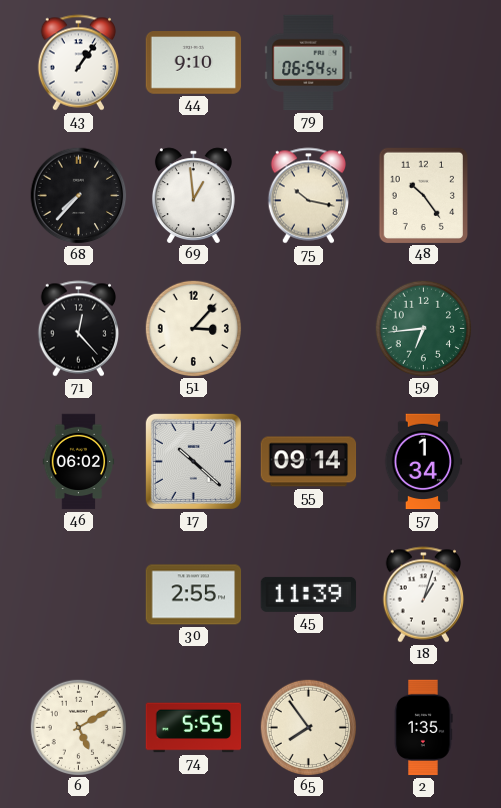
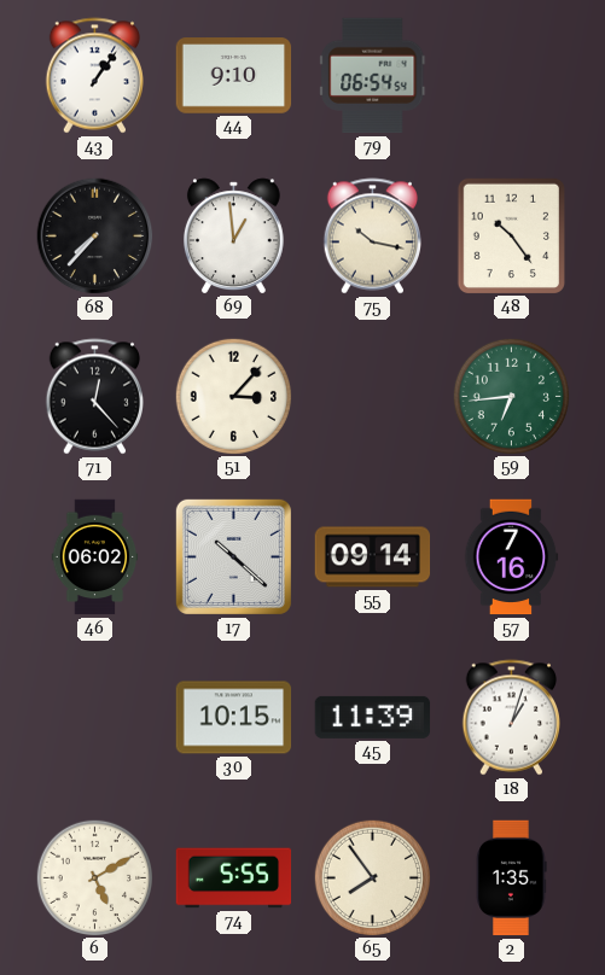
57: 1:34 -> 7:16
30: 2:55 -> 10:15
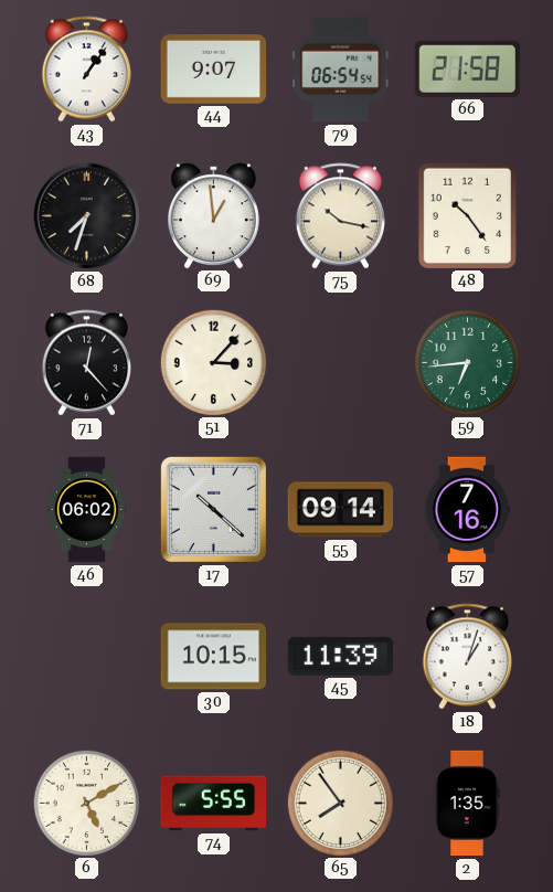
44: 9:10 -> 9:07
66: none -> 21:58
68: 7:37 -> 7:33
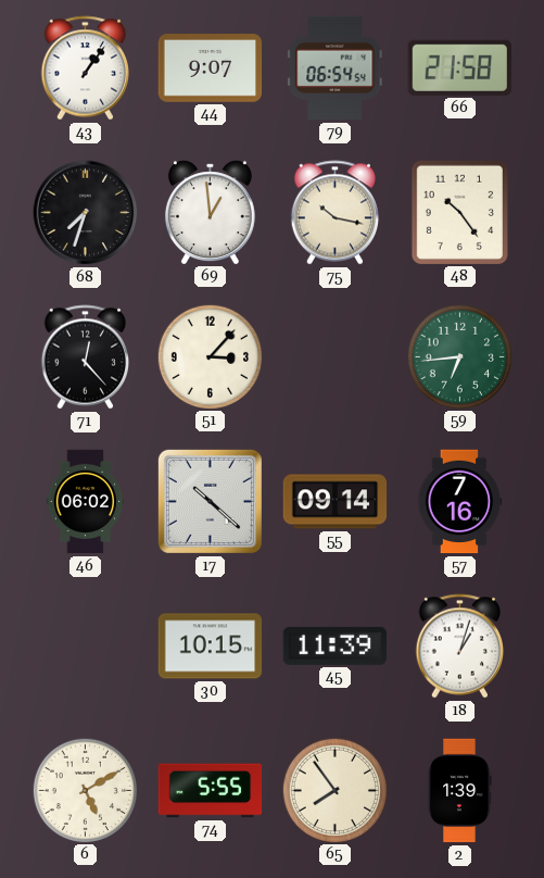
2: 1:35 -> 1:39
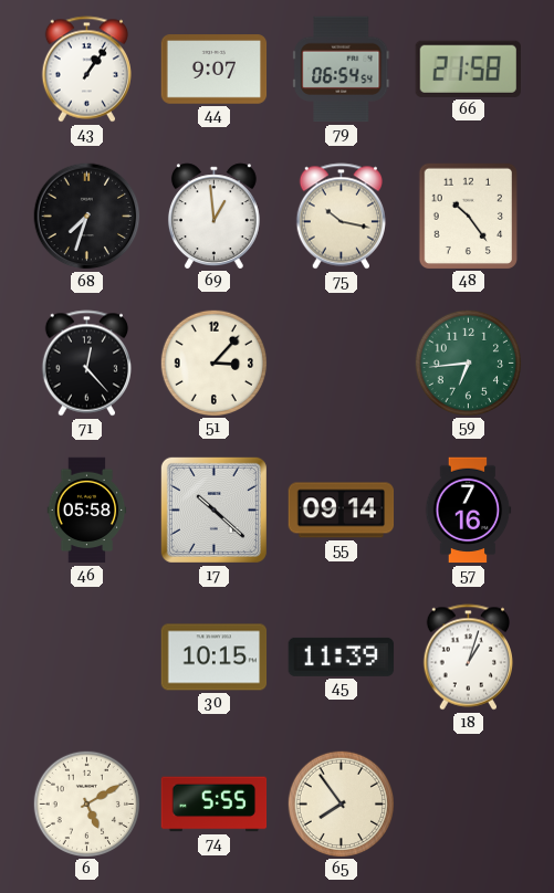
46: 06:02 -> 05:58
2: 1:39 -> none
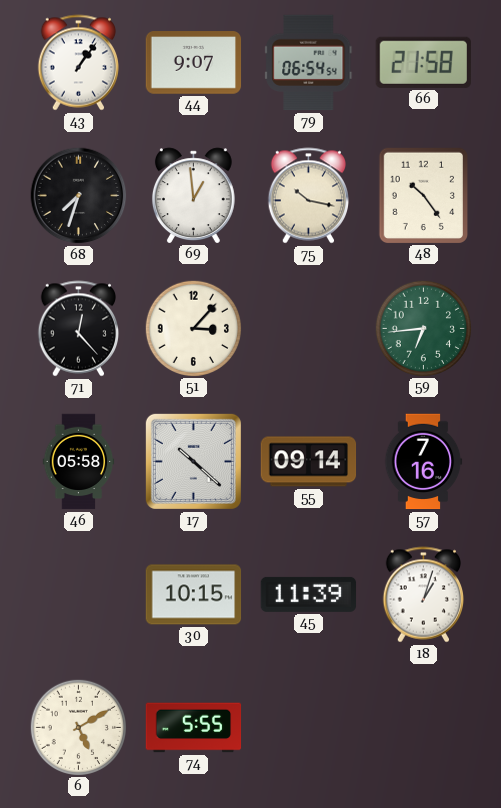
65: 7:54 -> none
